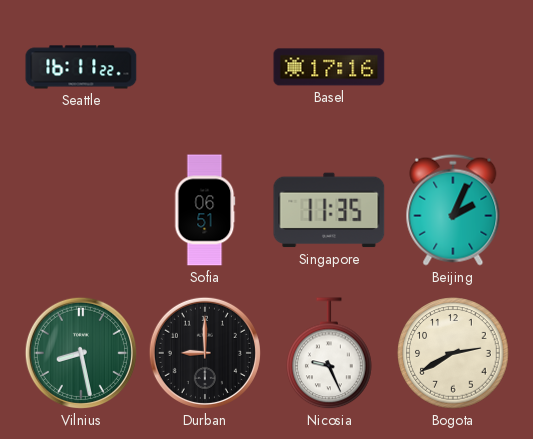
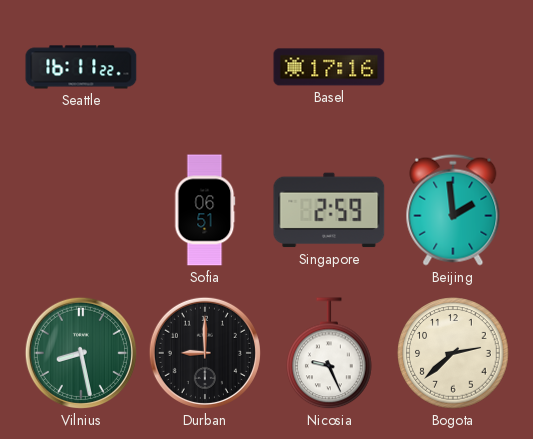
Singapore: 11:35 -> 2:59
Beijing: 2:04 -> 1:59
Bogota: 2:40 -> 2:38
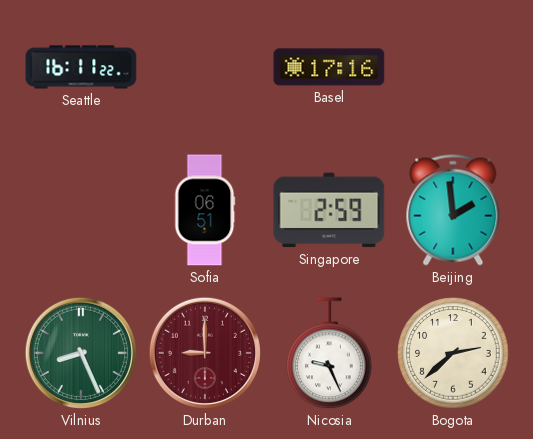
Vilnius: 8:28 -> 8:26
Durban dial: black -> burgundy
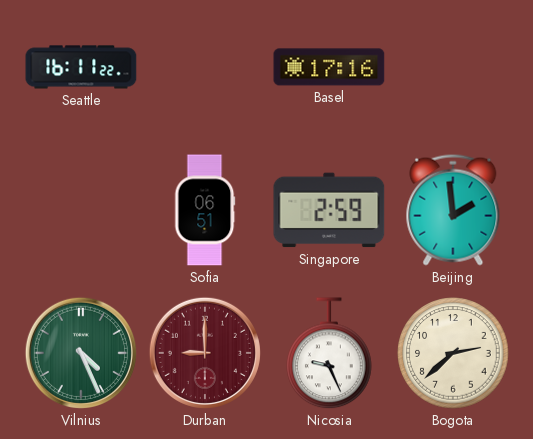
Vilnius: 8:26 -> 4:26
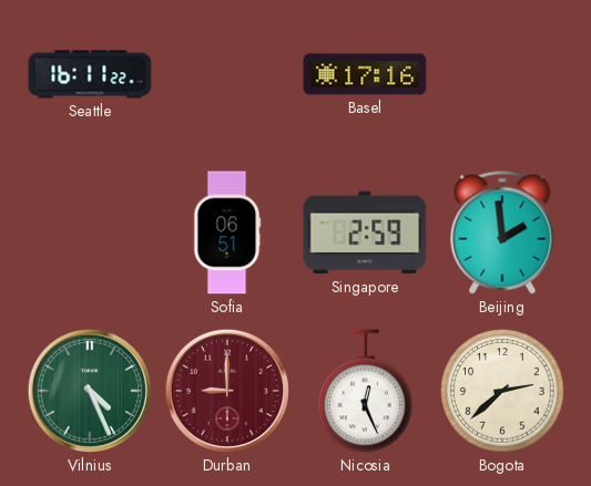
Nicosia: 9:26 -> 12:26
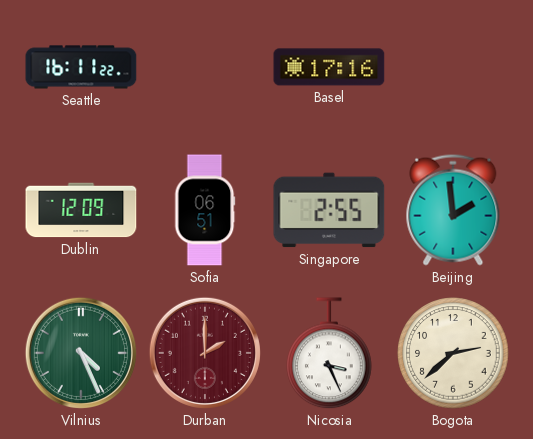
Dublin: none -> 12:09
Singapore: 2:59 -> 2:55
Durban: 9:00 -> 2:00
Nicosia: 12:26 -> 3:26
